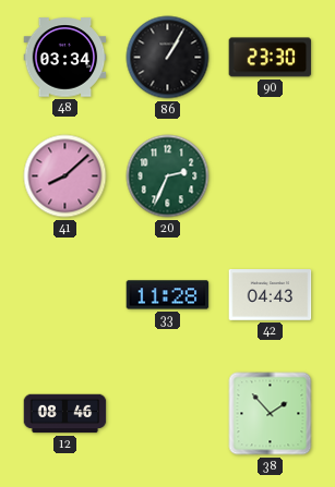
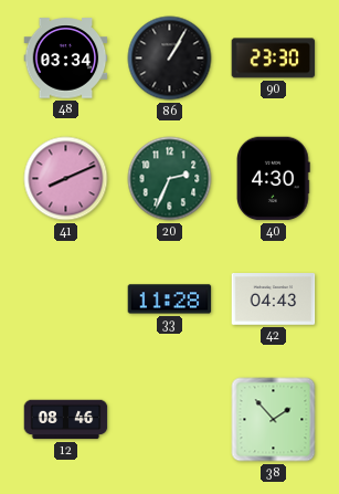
41: 8:08 -> 8:11
40: none -> 4:30
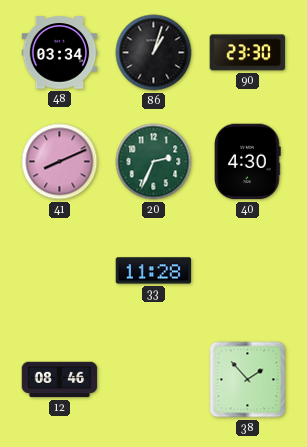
86: 1:05 -> 1:03
42: 04:43 -> none
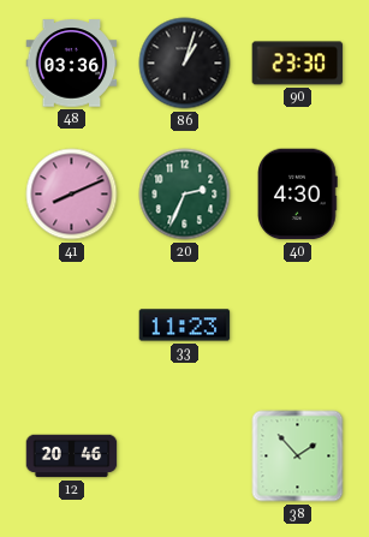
48: 03:34 -> 03:36
33: 11:28 -> 11:23
12: 08:46 -> 20:46
